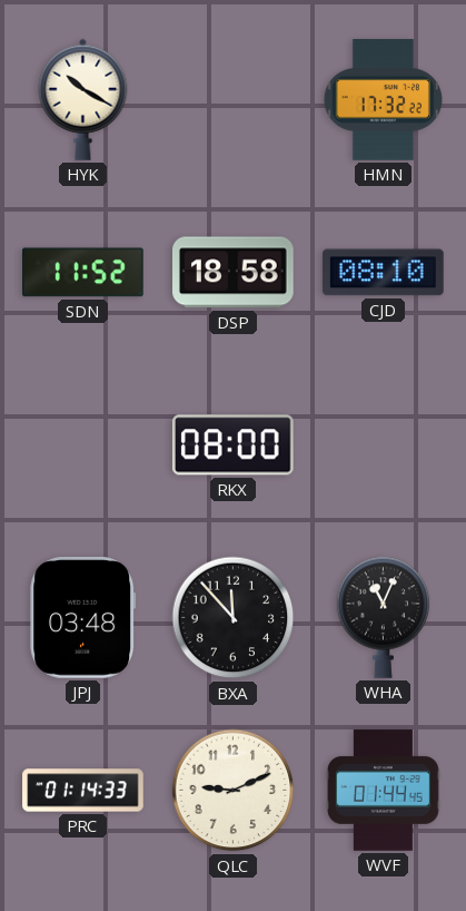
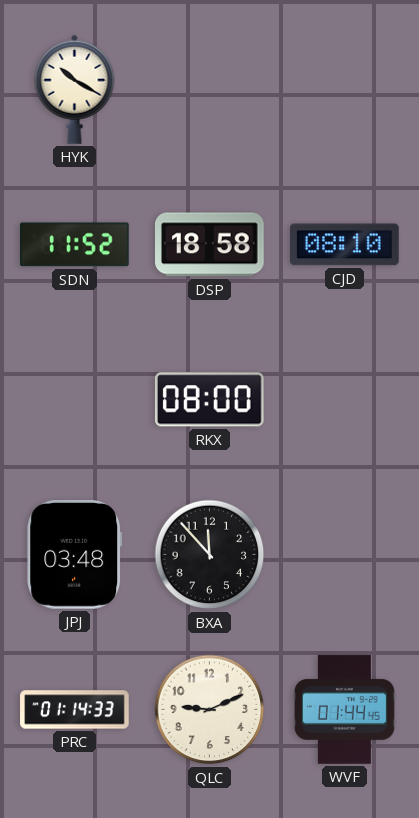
HMN: 17:32 -> none
WHA: 11:04 -> none
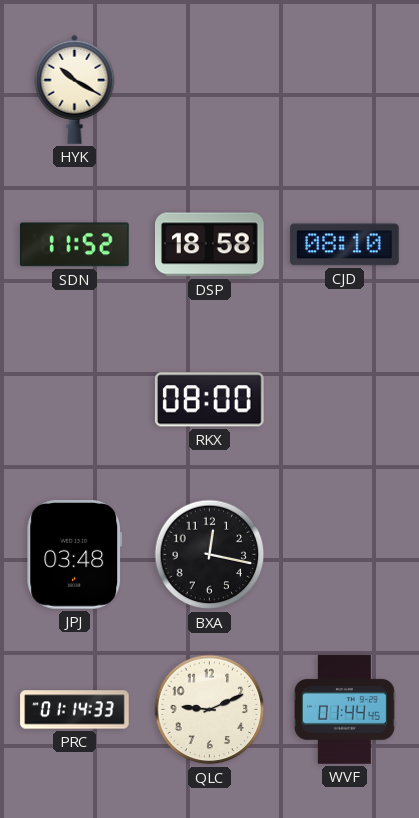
BXA: 11:53 -> 12:17
